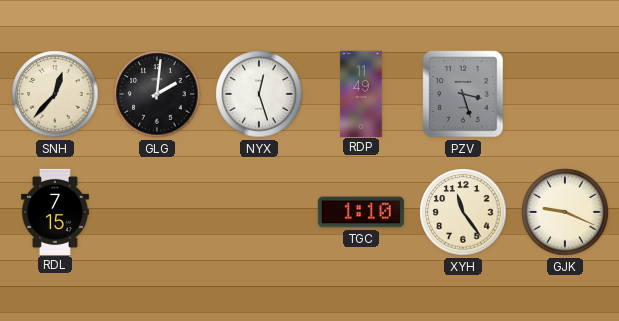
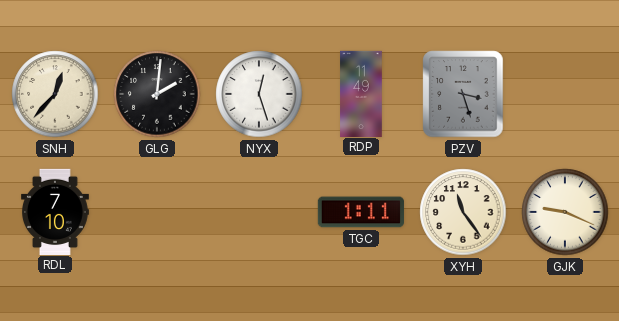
RDL: 7:15 -> 7:10
TGC: 1:10 -> 1:11
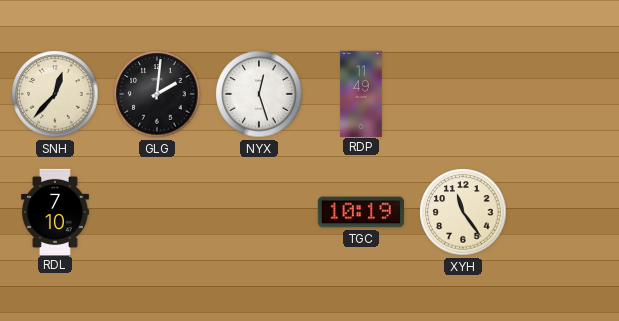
PZV: 3:27 -> none
TGC: 1:11 -> 10:19
GJK: 9:19 -> none
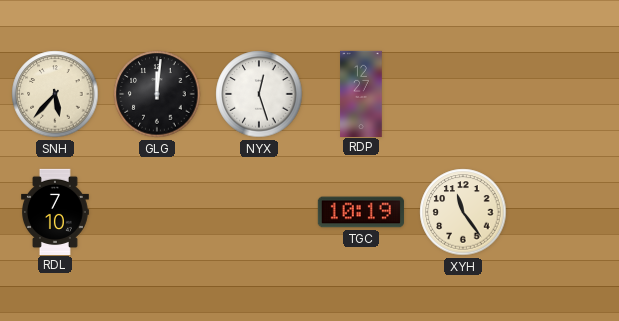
SNH: 12:37 -> 5:37
GLG: 2:01 -> 12:01
RDP: 11:49 -> 12:27
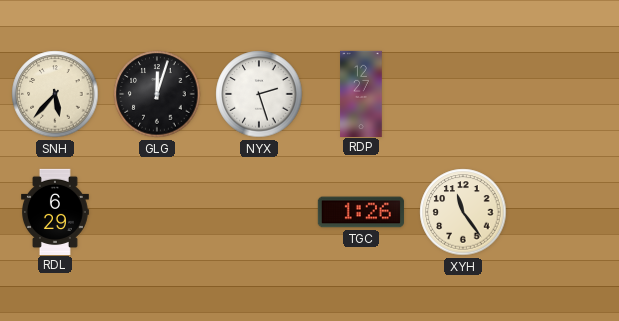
GLG: 12:01 -> 12:03
NYX: 12:27 -> 2:27
RDL: 7:10 -> 6:29
TGC: 10:19 -> 1:26
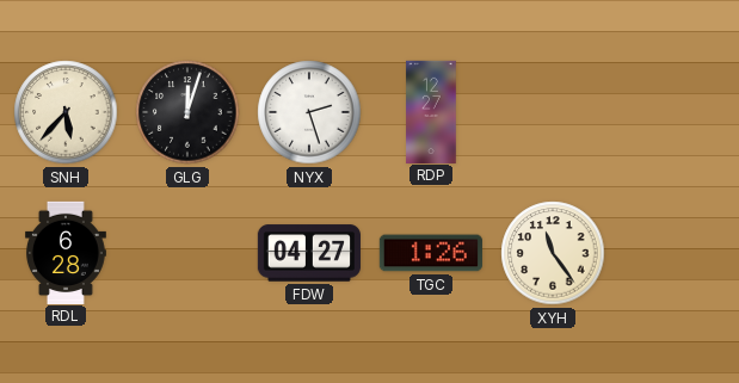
RDL: 6:29 -> 6:28
FDW: none -> 04:27
